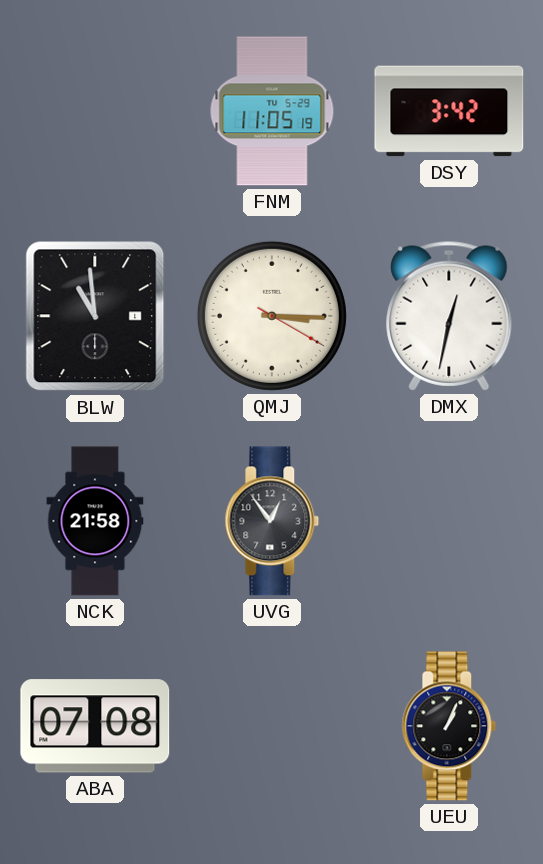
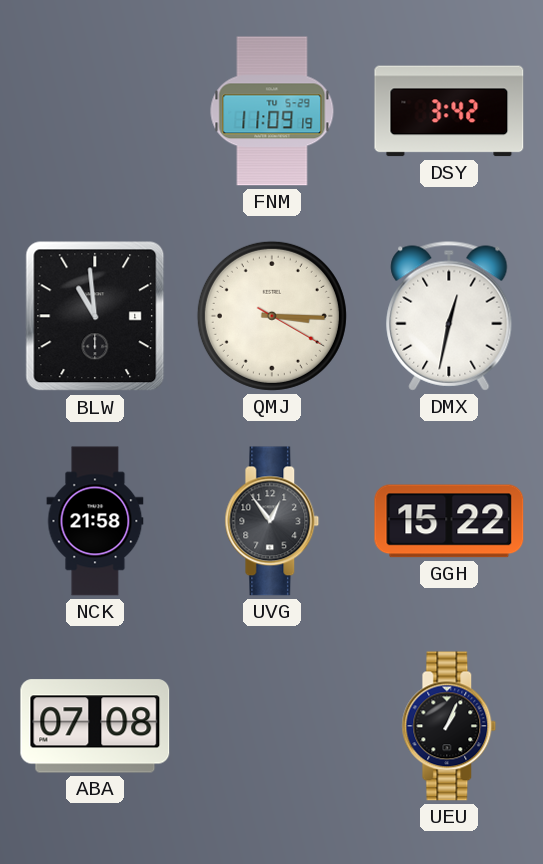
FNM: 11:05 -> 11:09
GGH: none -> 15:22
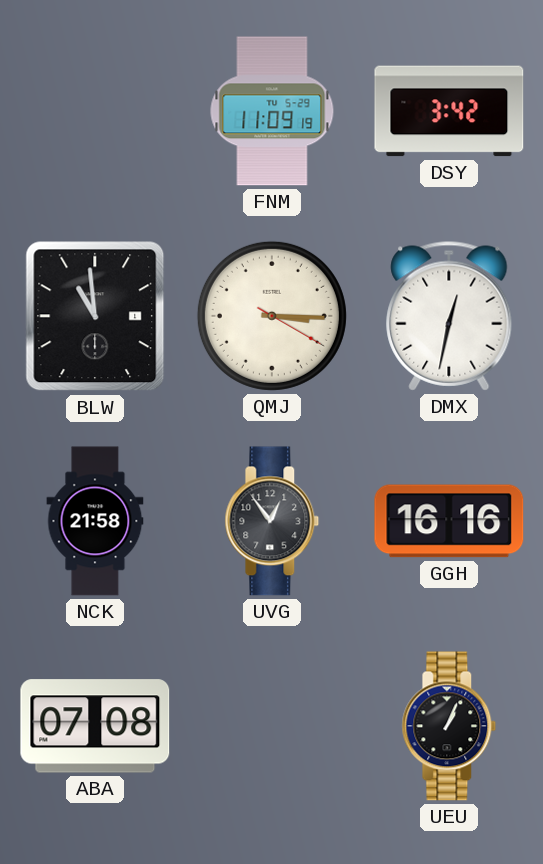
GGH: 15:22 -> 16:16
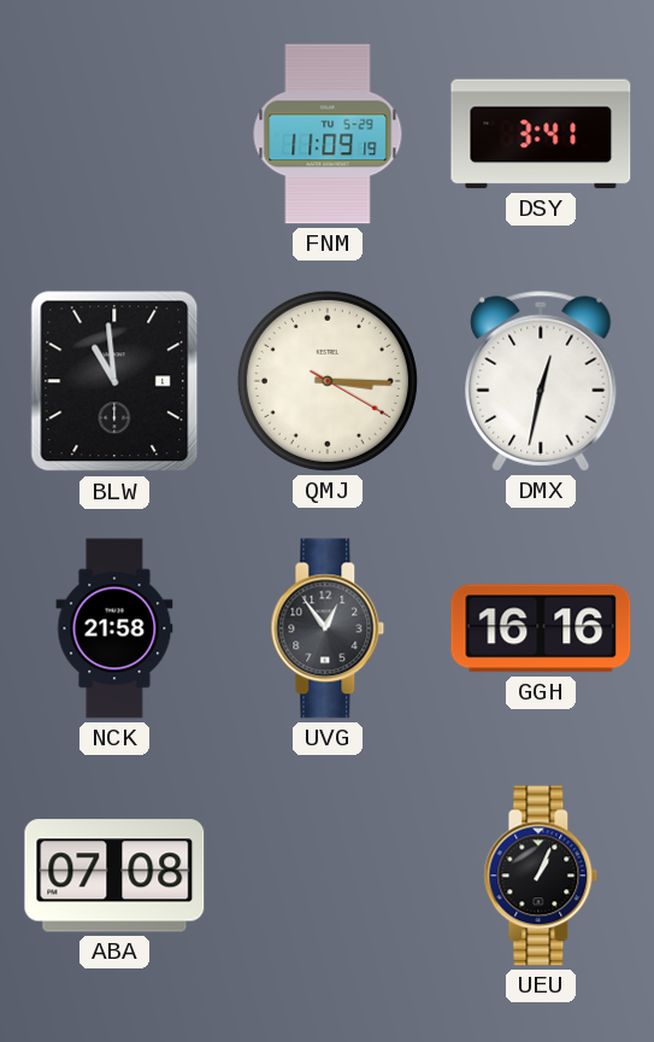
DSY: 3:42 -> 3:41
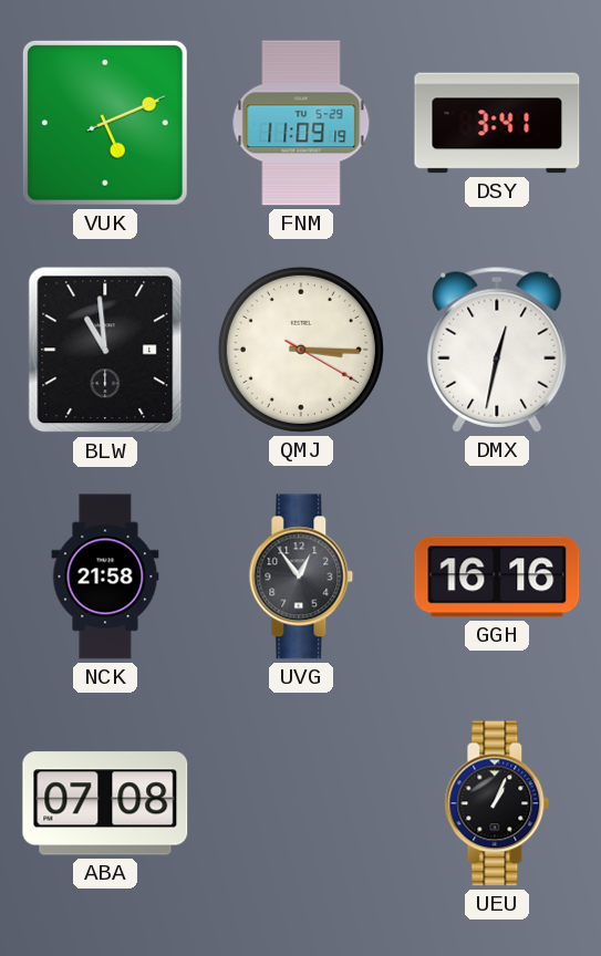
VUK: none -> 5:11
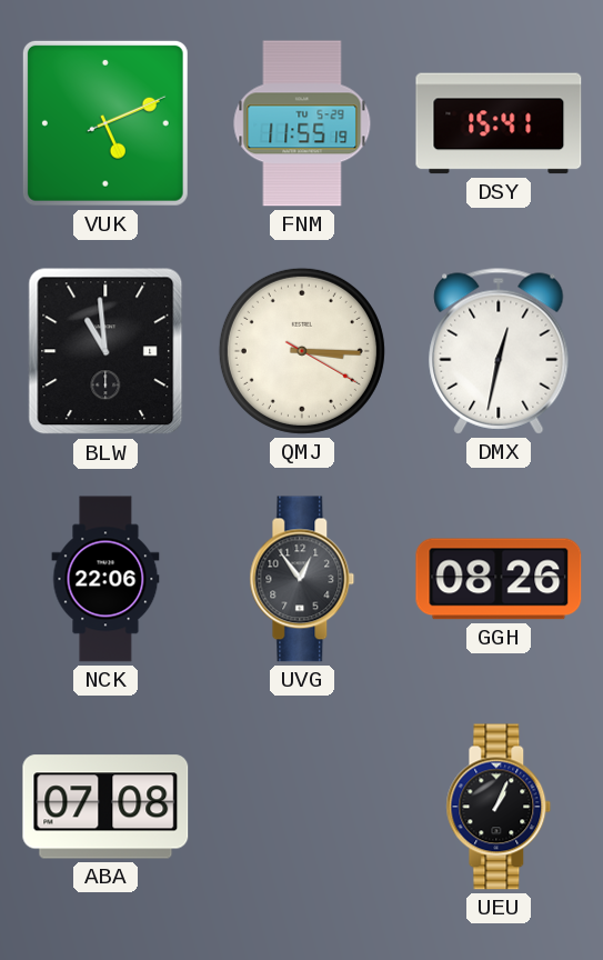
FNM: 11:09 -> 11:55
DSY: 3:41 -> 15:41
NCK: 21:58 -> 22:06
GGH: 16:16 -> 08:26
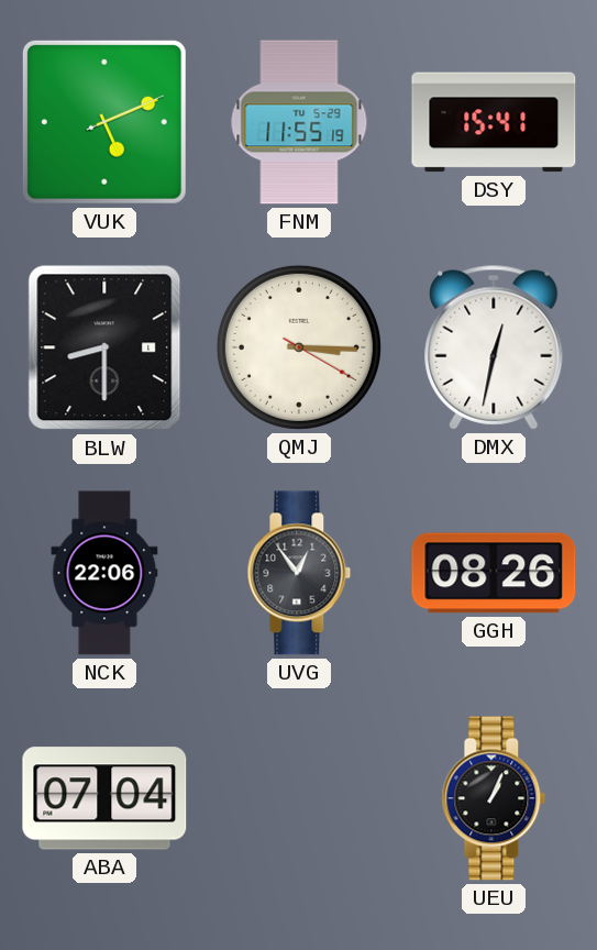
BLW: 10:59 -> 8:30
ABA: 07:08 -> 07:04
